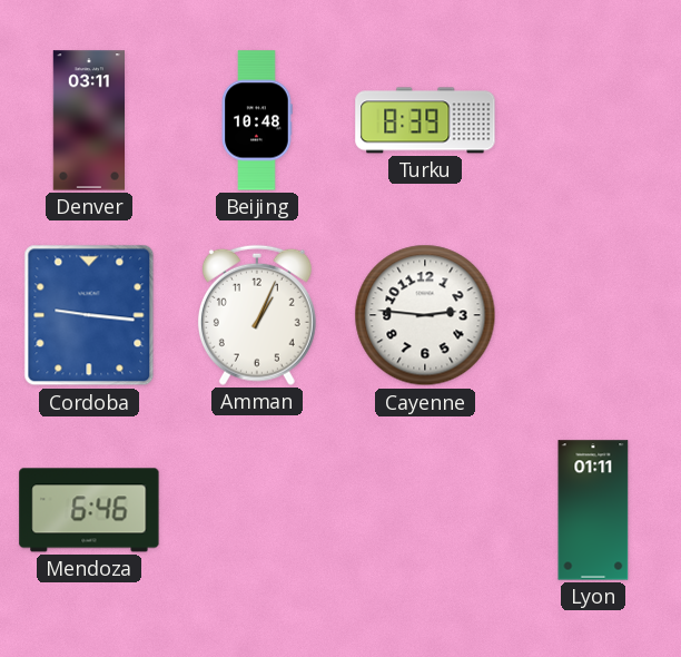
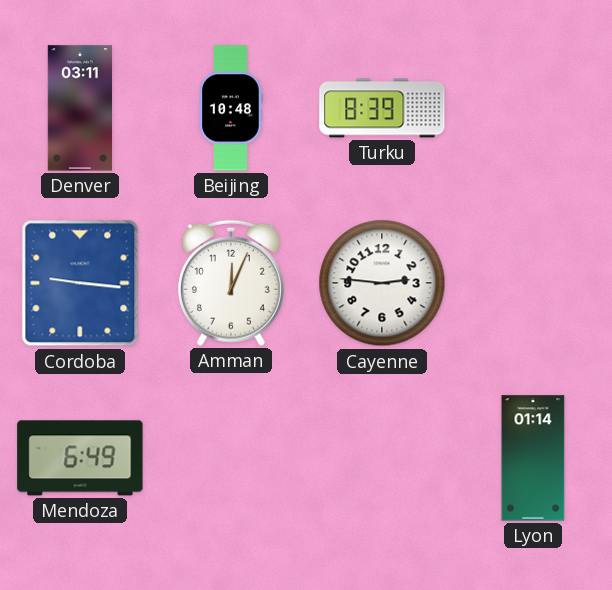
Amman: 1:04 -> 12:04
Mendoza: 6:46 -> 6:49
Lyon: 01:11 -> 01:14
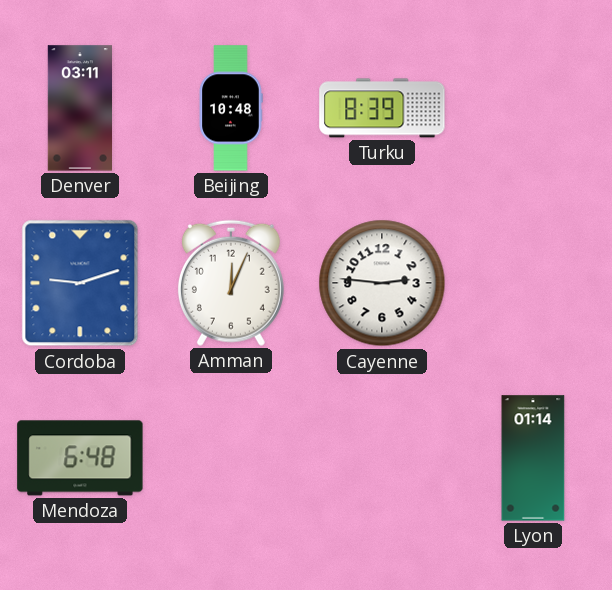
Cordoba: 9:16 -> 9:12
Mendoza: 6:49 -> 6:48
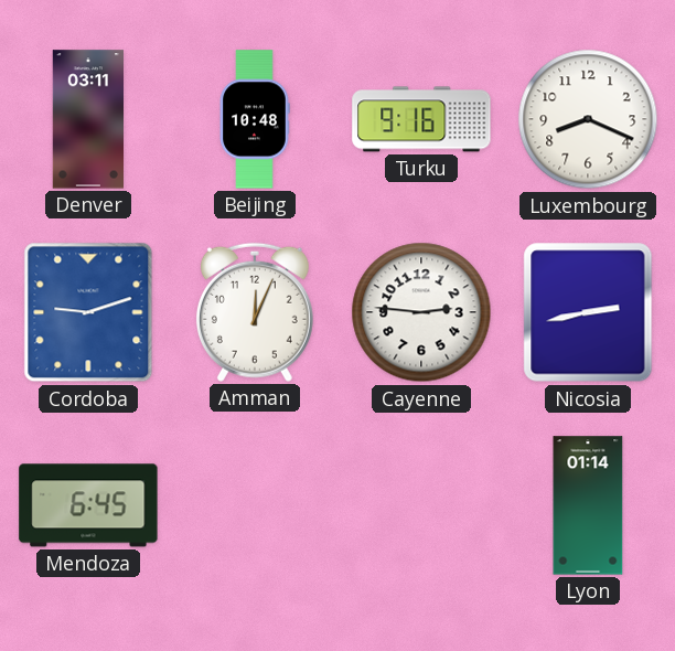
Turku: 8:39 -> 9:16
Luxembourg: none -> 8:19
Nicosia: none -> 2:43
Mendoza: 6:48 -> 6:45
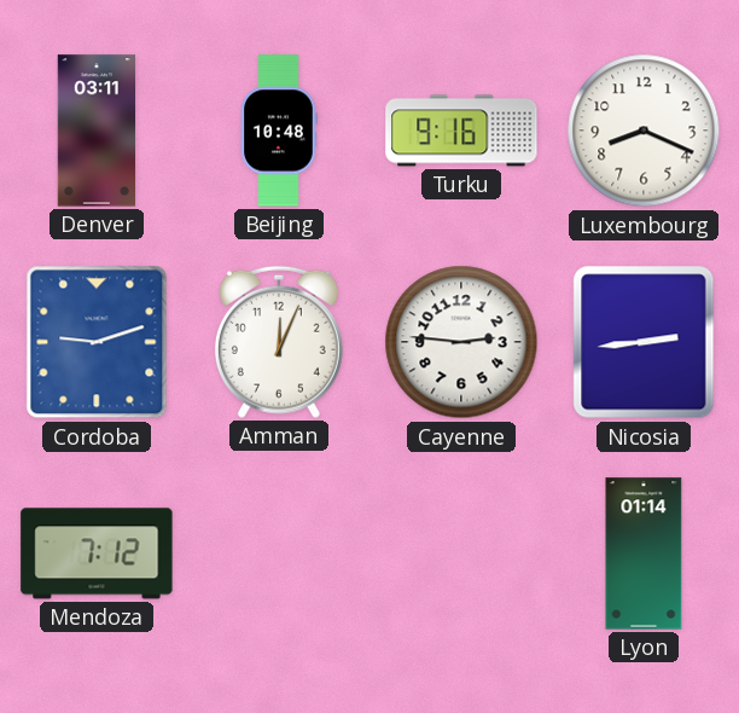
Nicosia: 2:43 -> 2:44
Mendoza: 6:45 -> 7:12
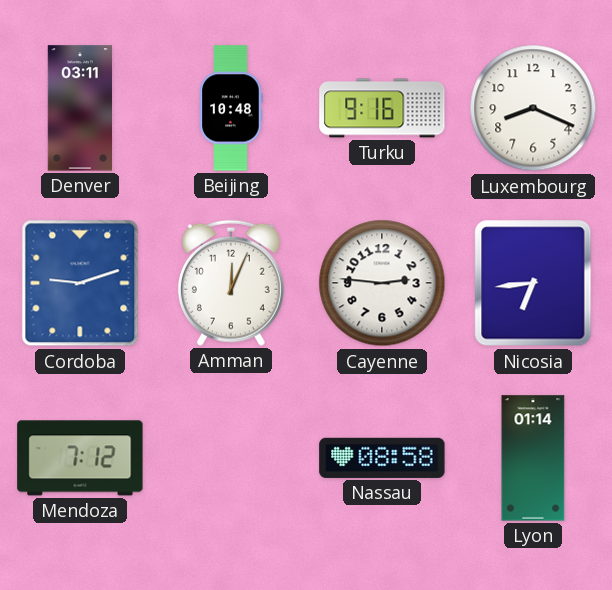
Nicosia: 2:44 -> 6:44
Nassau: none -> 08:58
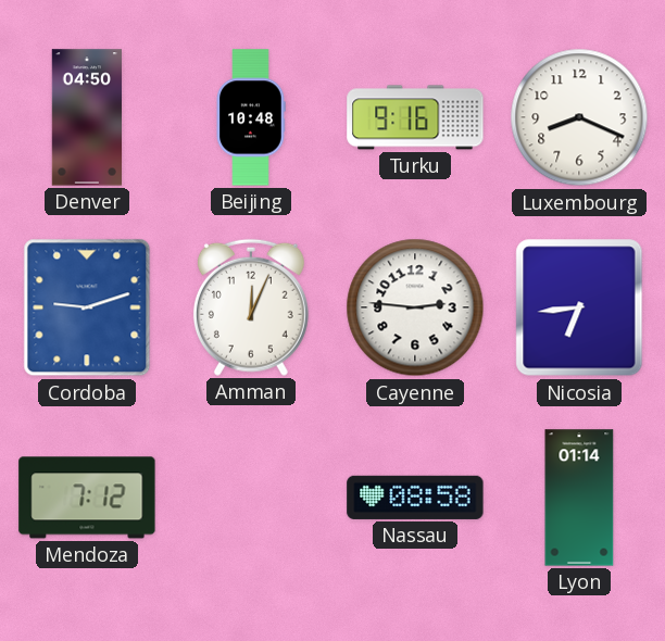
Denver: 03:11 -> 04:50
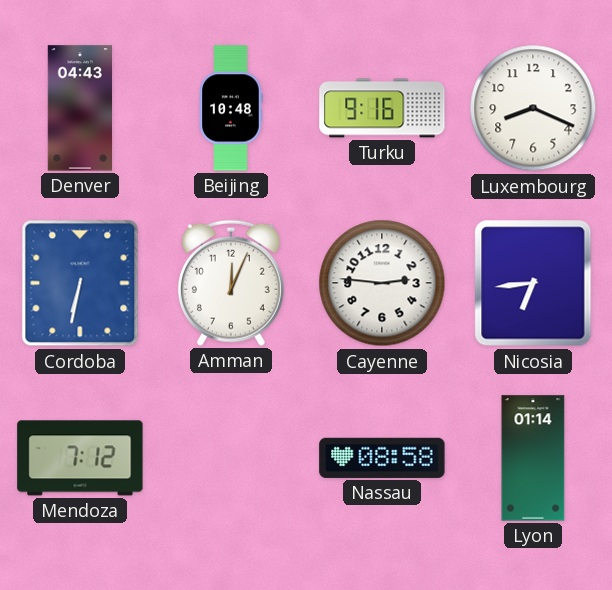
Denver: 04:50 -> 04:43
Cordoba: 9:12 -> 6:32
